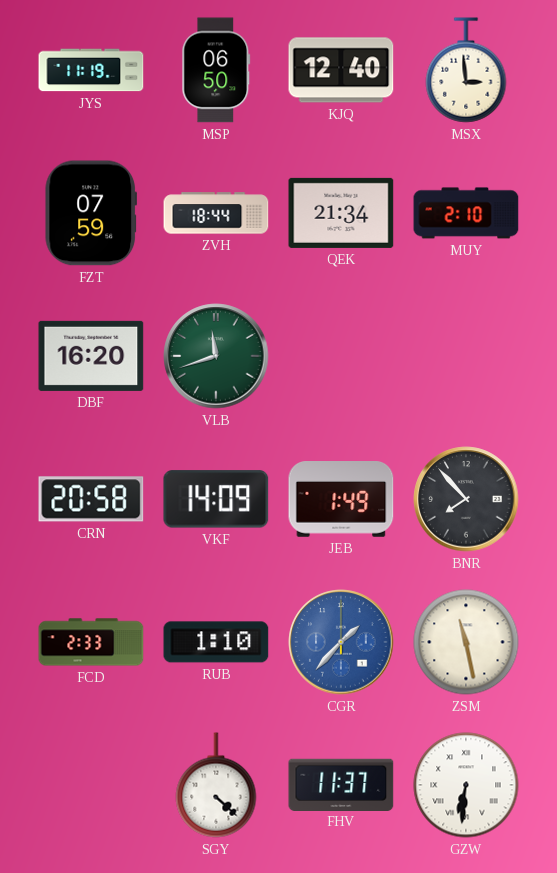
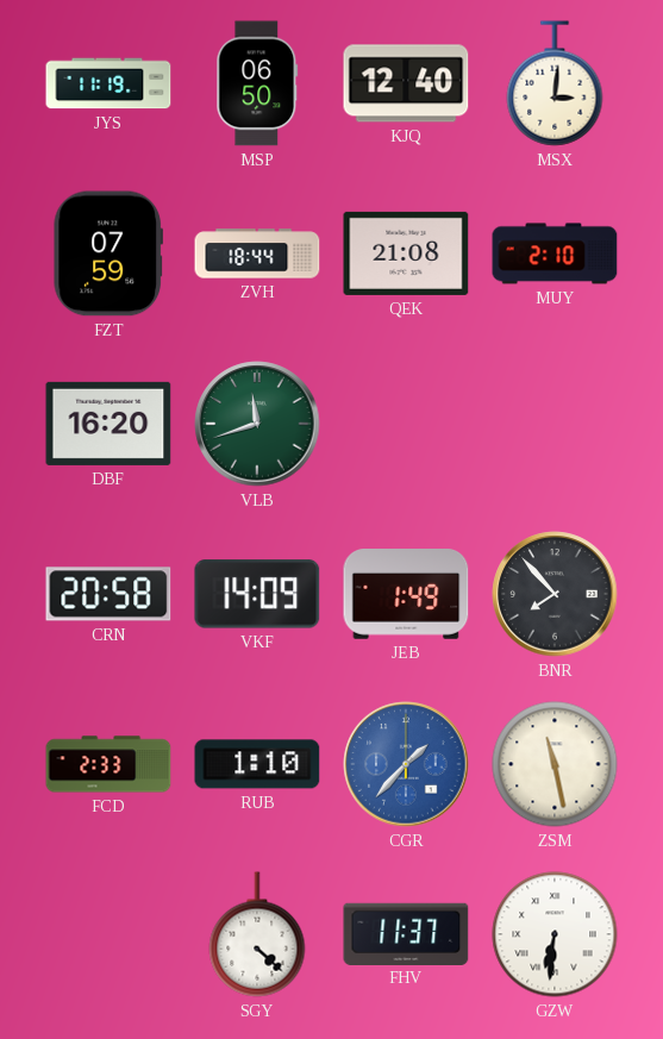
MSX: 2:59 -> 3:01
QEK: 21:34 -> 21:08
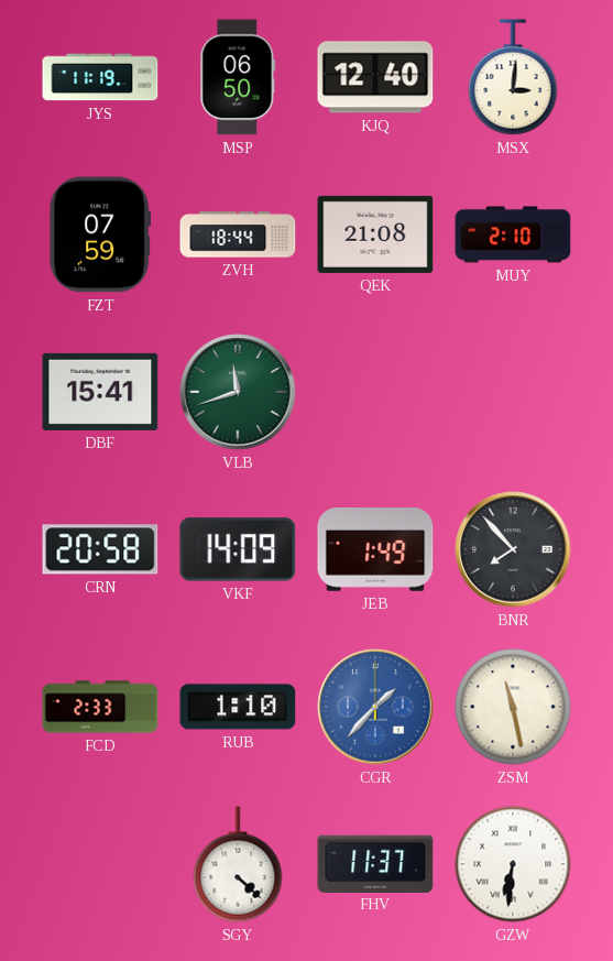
DBF: 16:20 -> 15:41
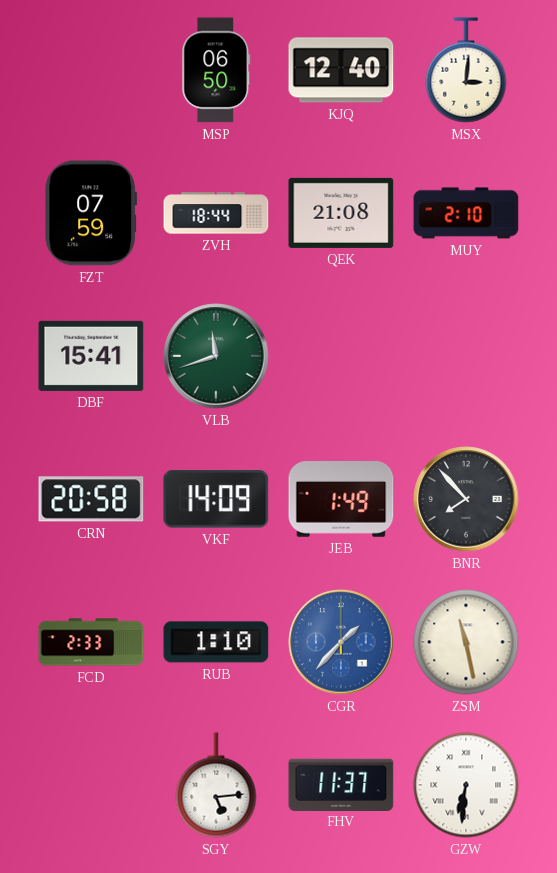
JYS: 11:19 -> none
SGY: 4:22 -> 5:14
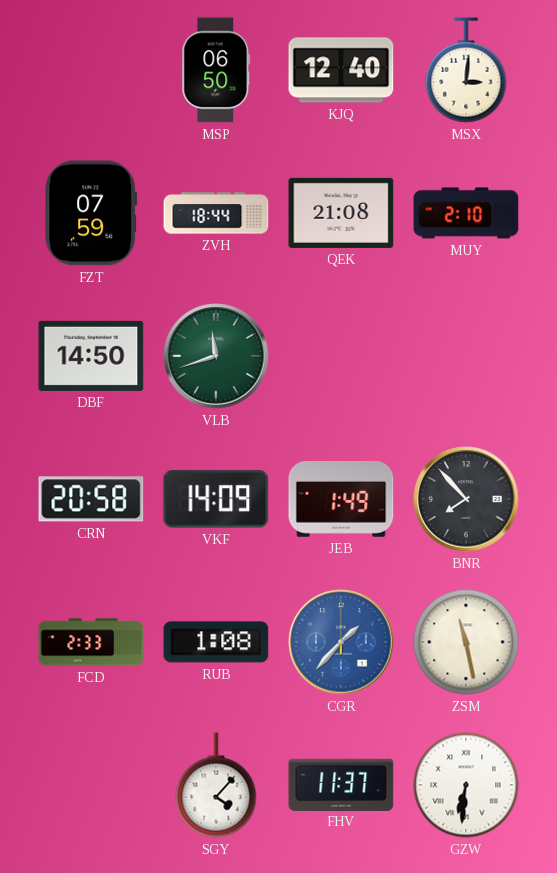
DBF: 15:41 -> 14:50
RUB: 1:10 -> 1:08
SGY: 5:14 -> 4:07
